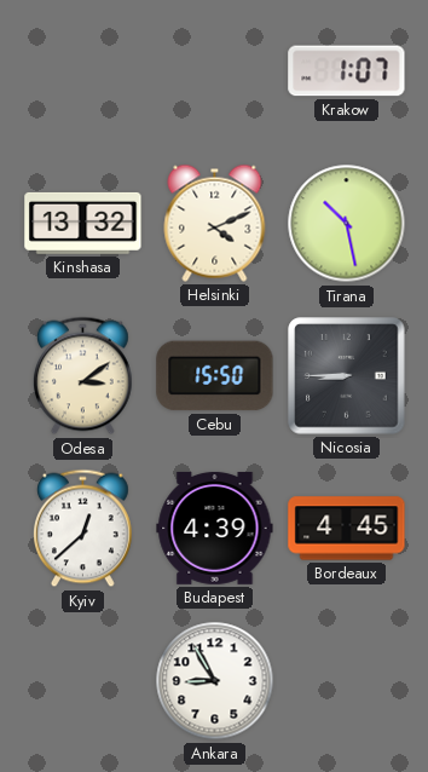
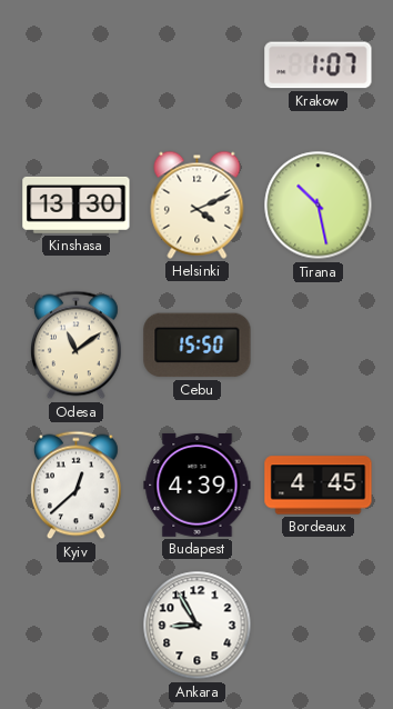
Kinshasa: 13:32 -> 13:30
Odesa: 3:09 -> 11:09
Nicosia: 8:45 -> none
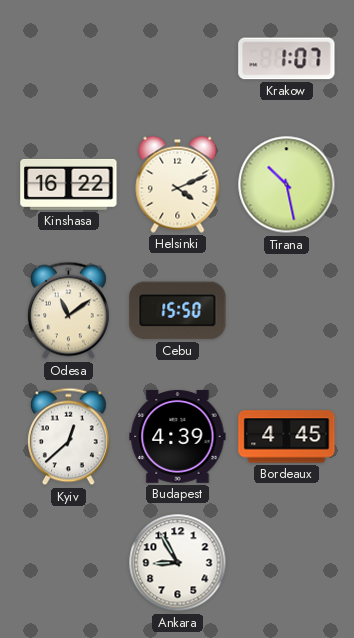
Kinshasa: 13:30 -> 16:22
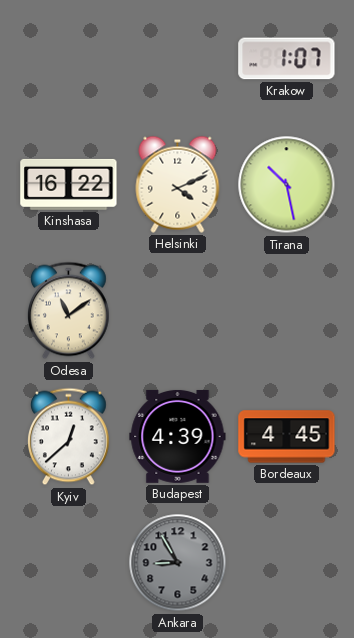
Cebu: 15:50 -> none
Ankara dial: white -> grey
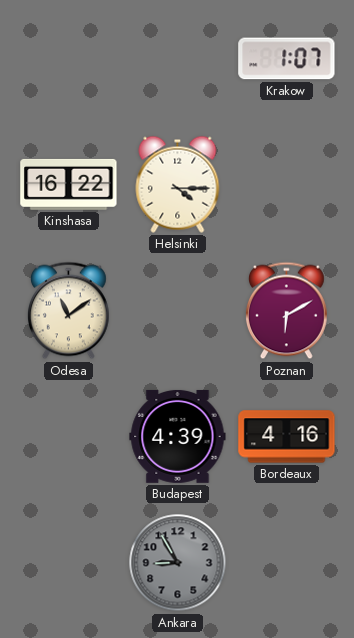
Helsinki: 4:11 -> 4:15
Tirana: 10:28 -> none
Poznan: none -> 6:10
Kyiv: 12:38 -> none
Bordeaux: 4:45 -> 4:16
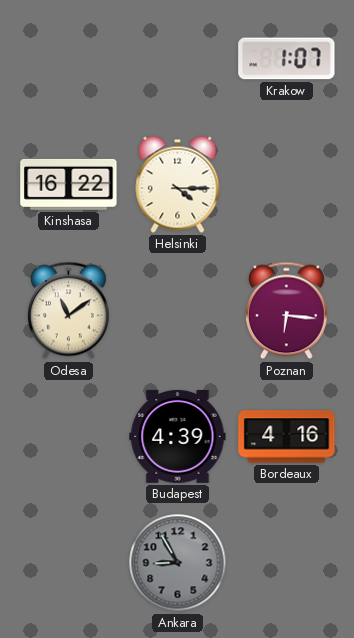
Poznan: 6:10 -> 6:16
